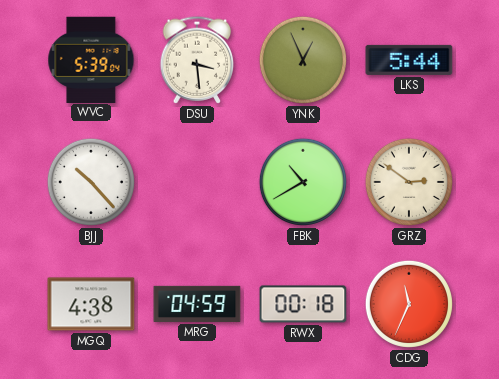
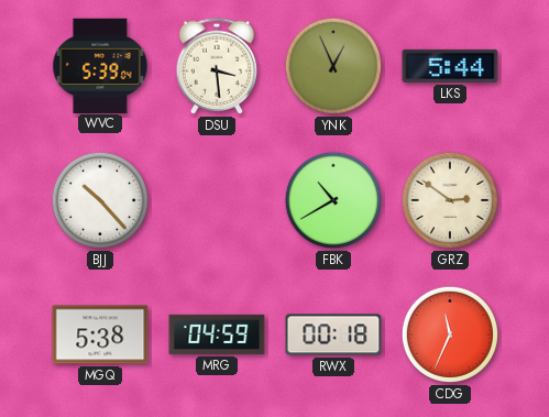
MGQ: 4:38 -> 5:38
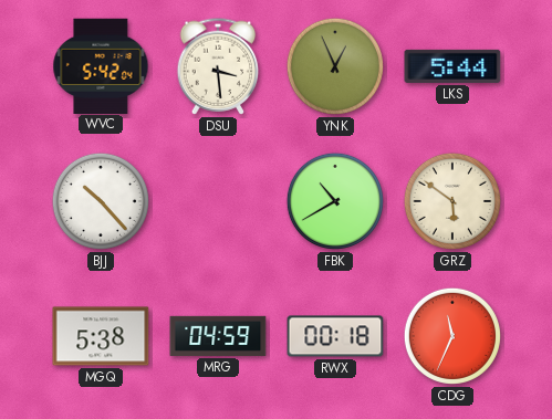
WVC: 5:39 -> 5:42
GRZ: 2:51 -> 5:51
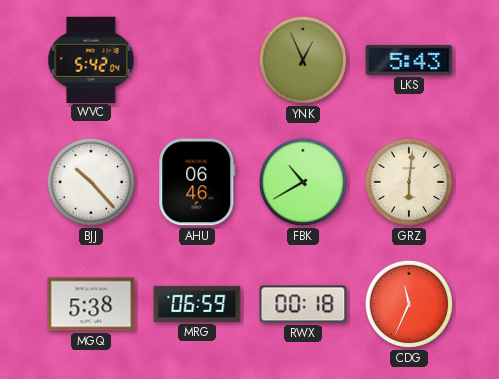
DSU: 3:29 -> none
LKS: 5:44 -> 5:43
AHU: none -> 06:46
GRZ: 5:51 -> 6:01
MRG: 04:59 -> 06:59
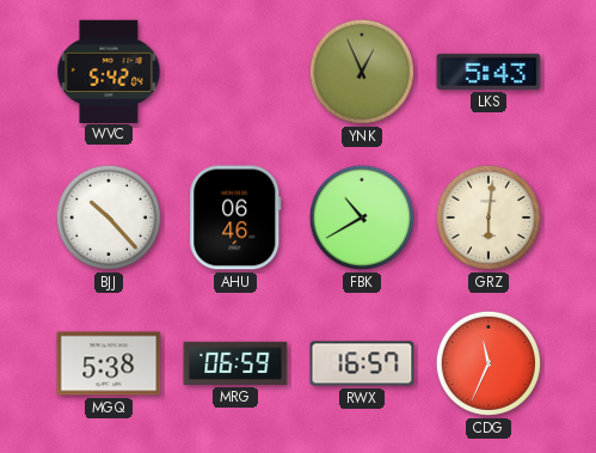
RWX: 00:18 -> 16:57
